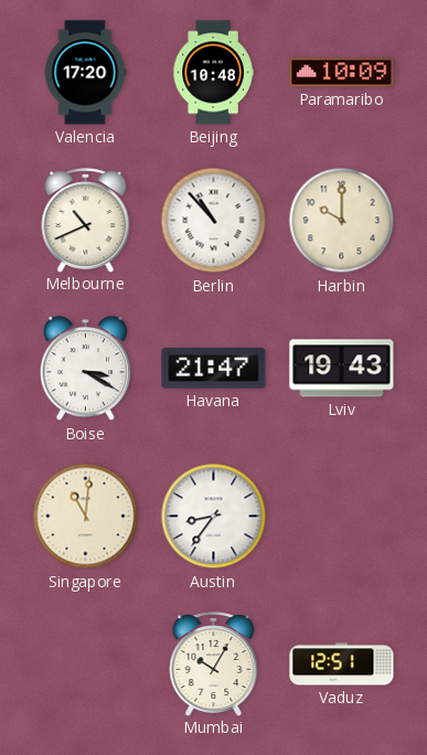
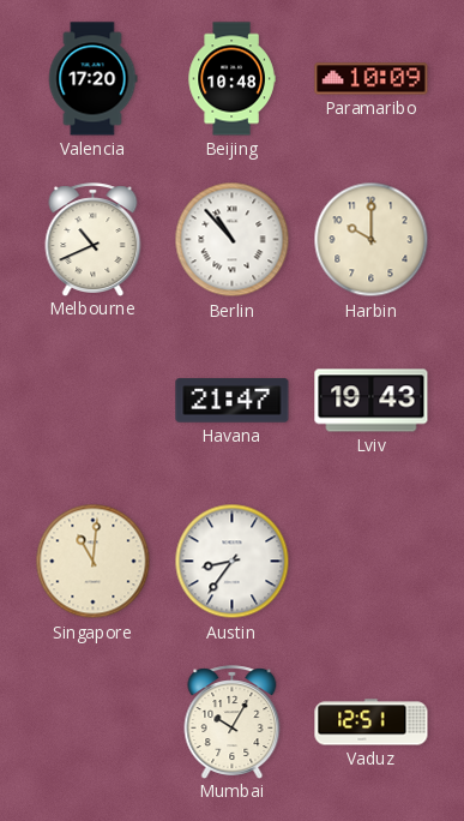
Boise: 3:20 -> none
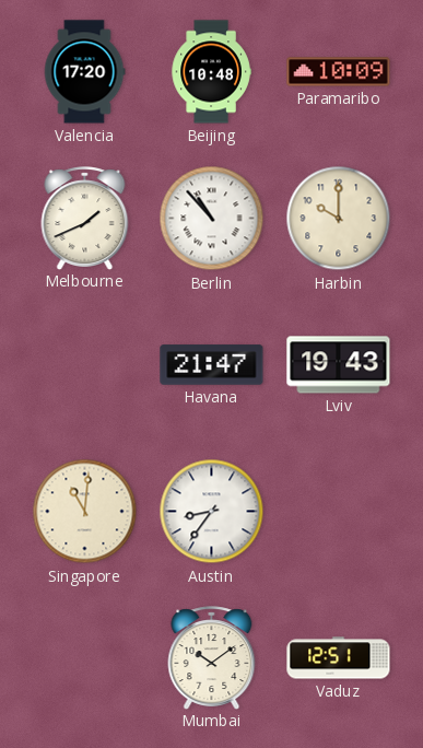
Melbourne: 10:41 -> 1:41
Mumbai: 10:05 -> 10:09
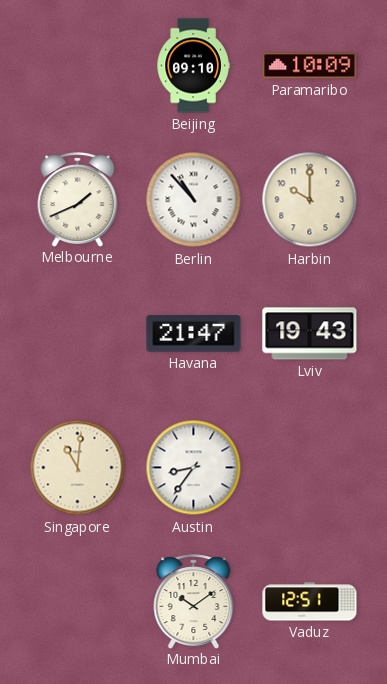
Valencia: 17:20 -> none
Beijing: 10:48 -> 09:10
